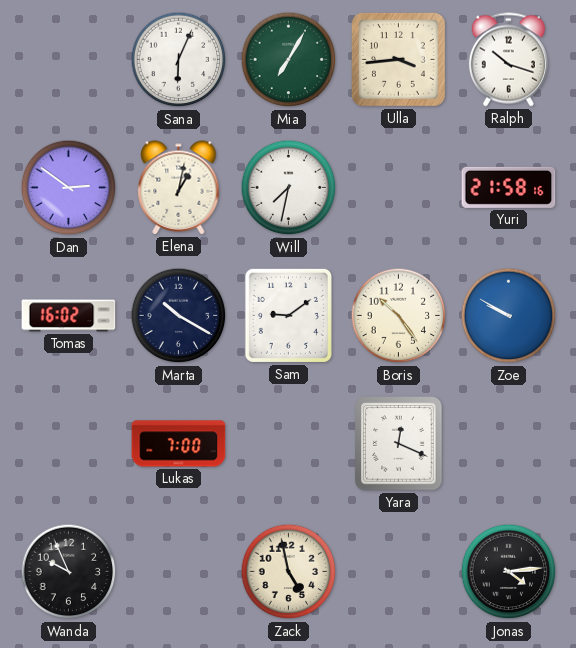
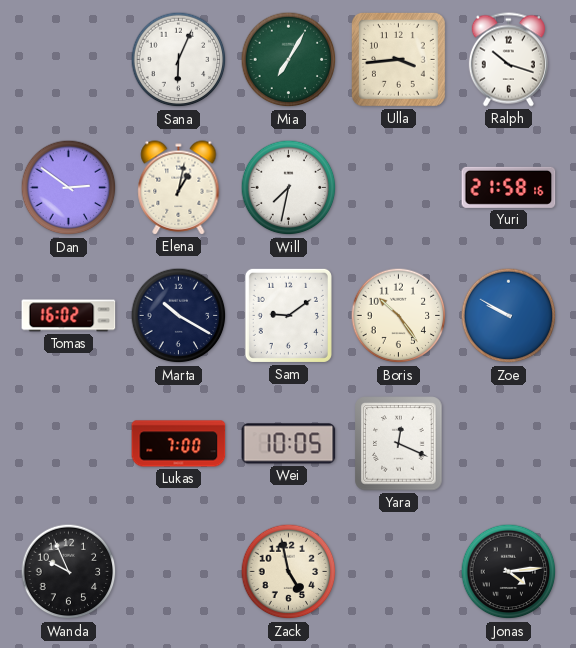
Wei: none -> 10:05
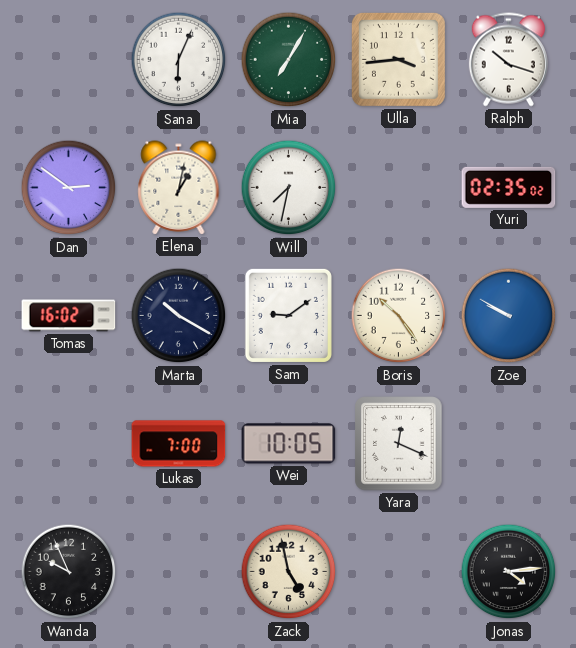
Yuri: 21:58 -> 02:35
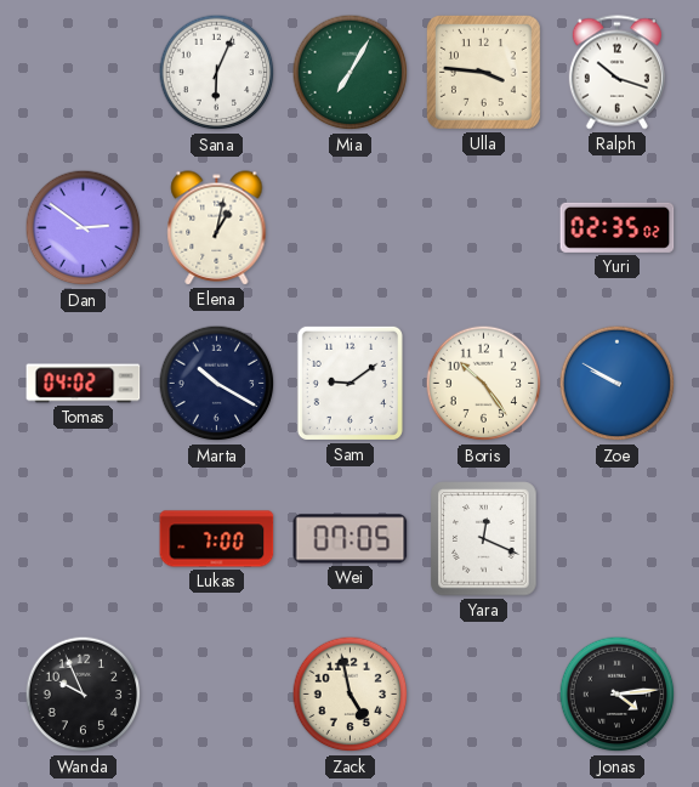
Ulla: 3:44 -> 3:46
Will: 7:32 -> none
Tomas: 16:02 -> 04:02
Wei: 10:05 -> 07:05
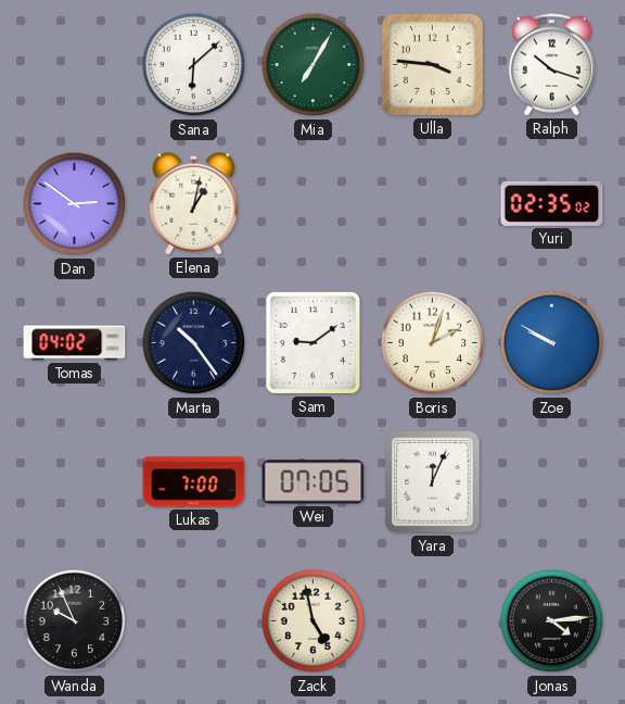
Sana: 6:04 -> 6:08
Marta: 10:20 -> 10:24
Boris: 10:24 -> 2:03
Yara: 12:19 -> 12:04
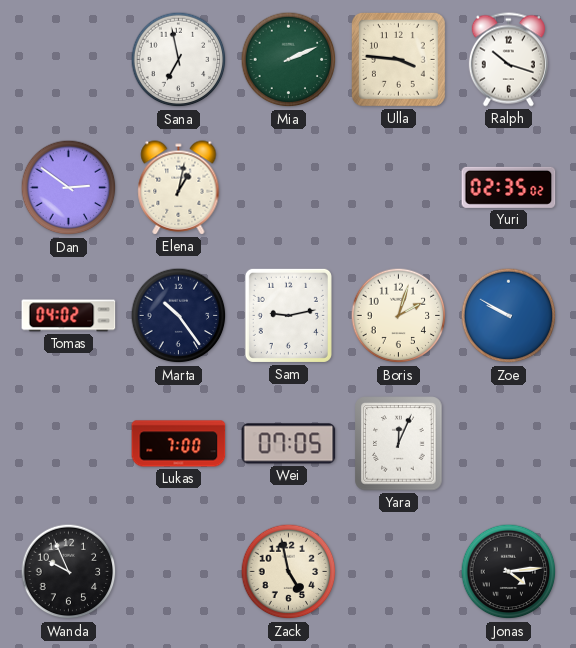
Sana: 6:08 -> 6:58
Mia: 7:05 -> 2:11
Sam: 9:09 -> 9:13
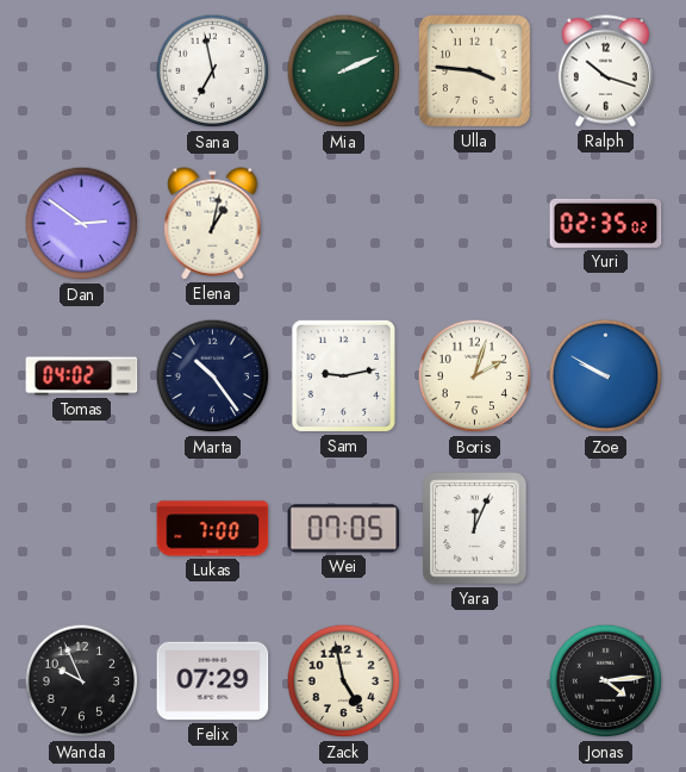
Felix: none -> 07:29
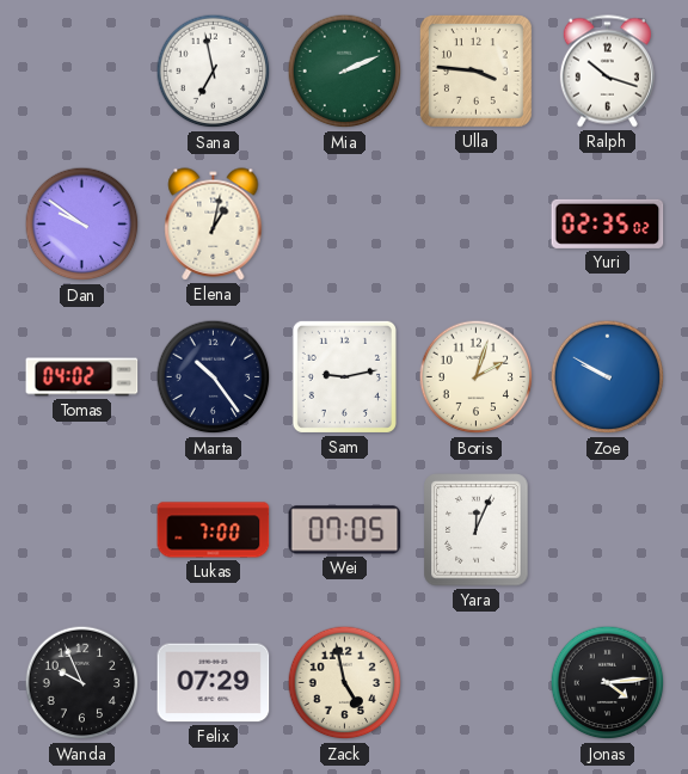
Dan: 2:51 -> 9:51
